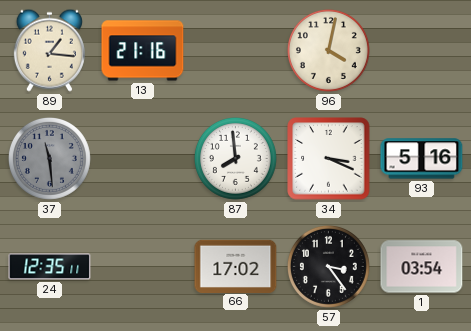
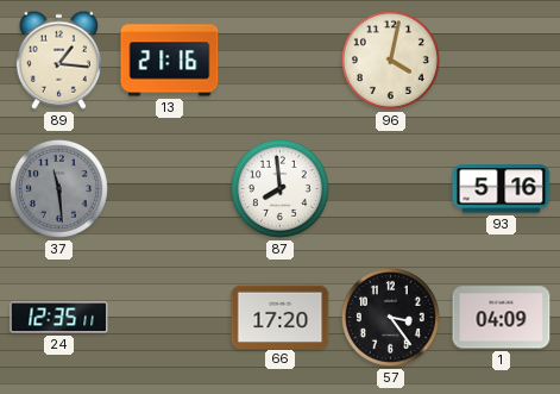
34: 3:19 -> none
66: 17:02 -> 17:20
1: 03:54 -> 04:09
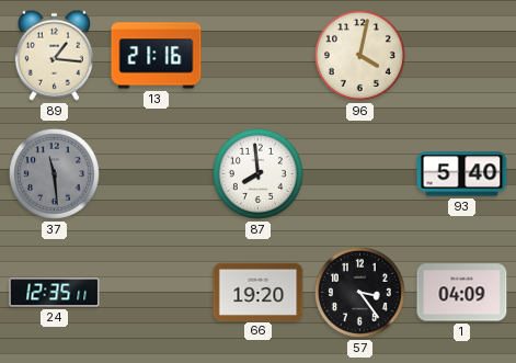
93: 5:16 -> 5:40
66: 17:20 -> 19:20
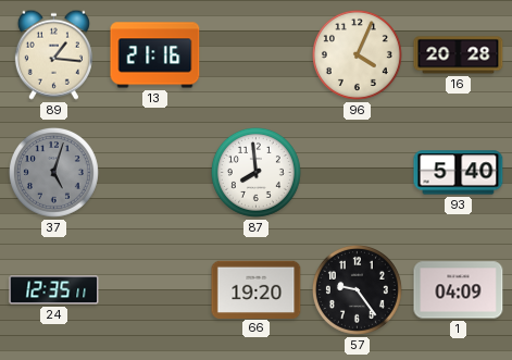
96: 4:02 -> 4:04
16: none -> 20:28
37: 11:29 -> 5:03
57: 3:24 -> 9:24
